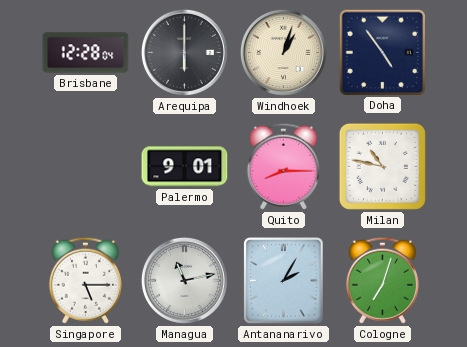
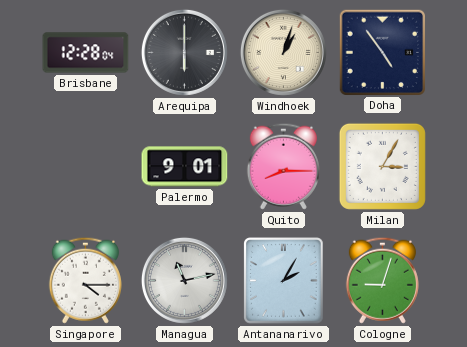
Milan: 10:47 -> 3:05
Singapore: 5:15 -> 4:15
Cologne: 7:03 -> 9:03
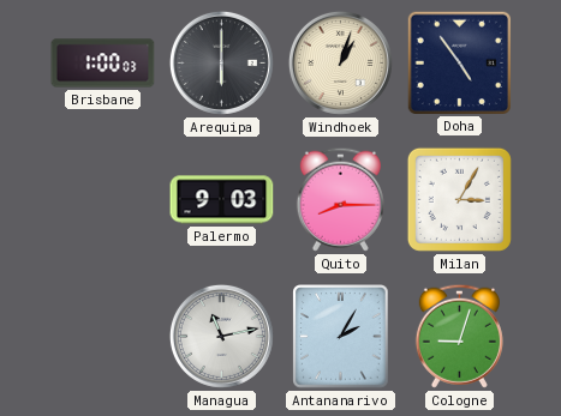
Brisbane: 12:28 -> 1:00
Palermo: 9:01 -> 9:03
Singapore: 4:15 -> none
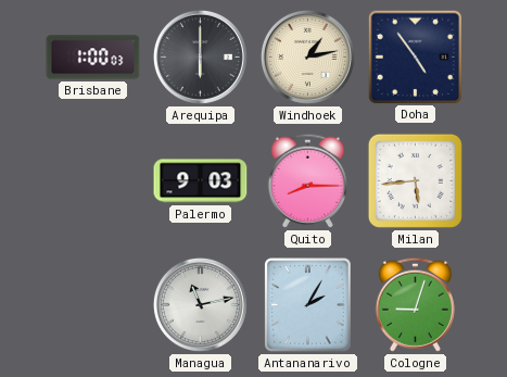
Windhoek: 1:03 -> 1:13
Milan: 3:05 -> 5:44
